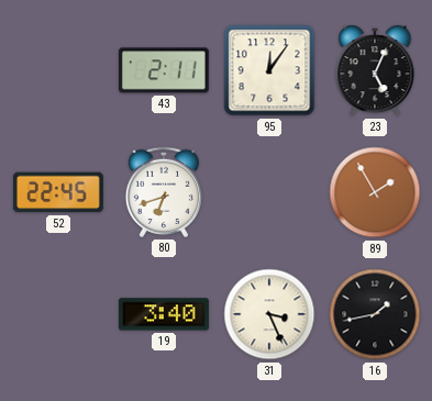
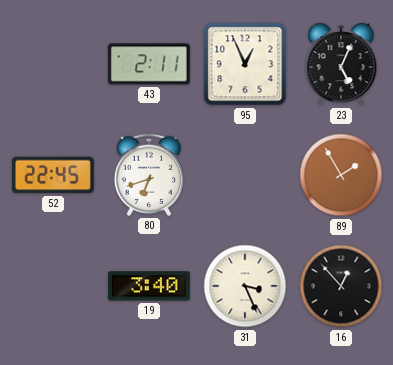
95: 12:06 -> 12:56
16: 1:43 -> 12:53
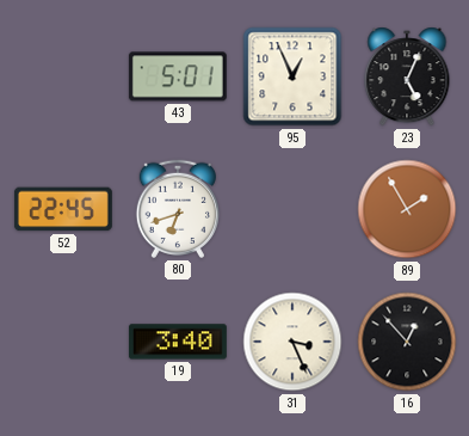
43: 2:11 -> 5:01
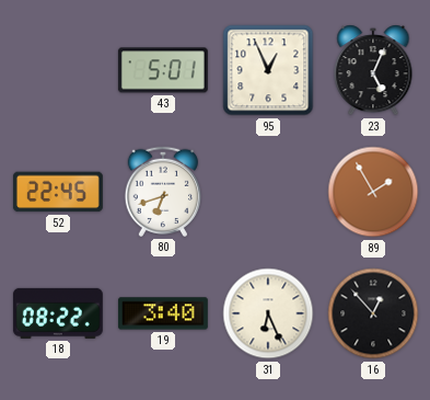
18: none -> 08:22
31: 3:26 -> 6:26
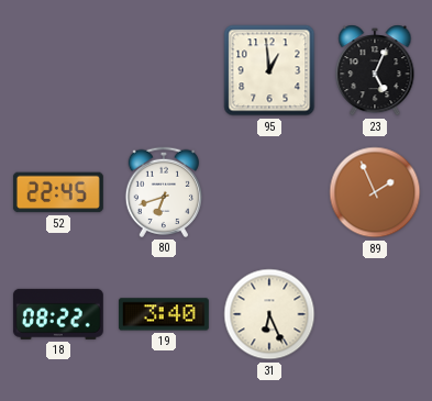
43: 5:01 -> none
95: 12:56 -> 12:59
89: 1:55 -> 1:56
16: 12:53 -> none
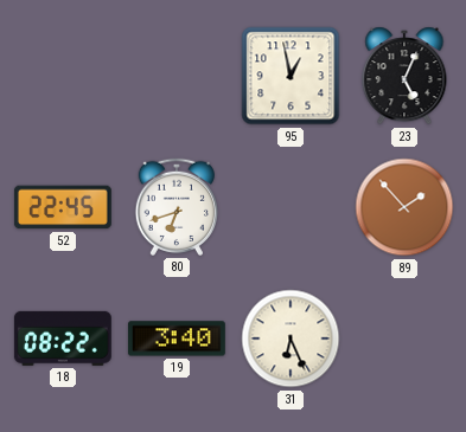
95: 12:59 -> 12:58
89: 1:56 -> 1:53
